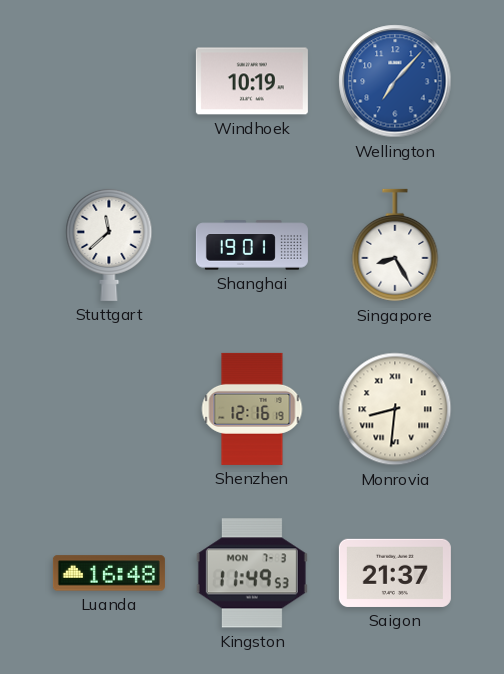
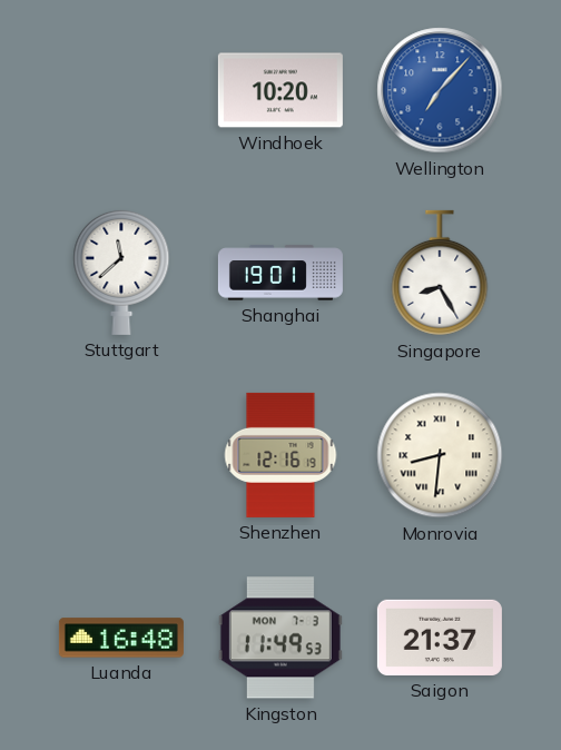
Windhoek: 10:19 -> 10:20
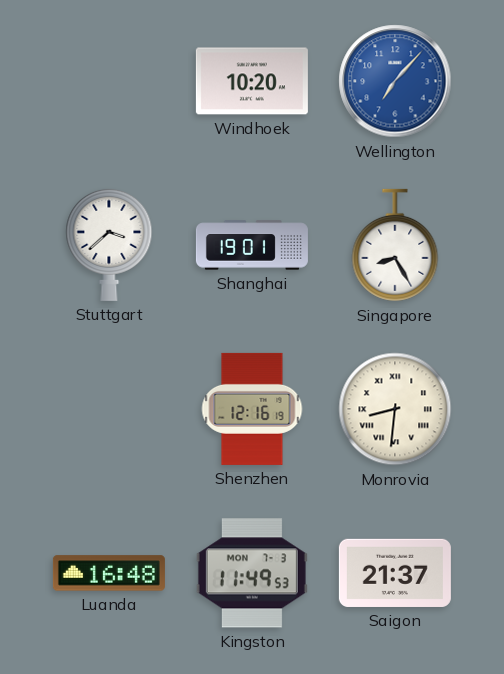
Stuttgart: 11:38 -> 3:38
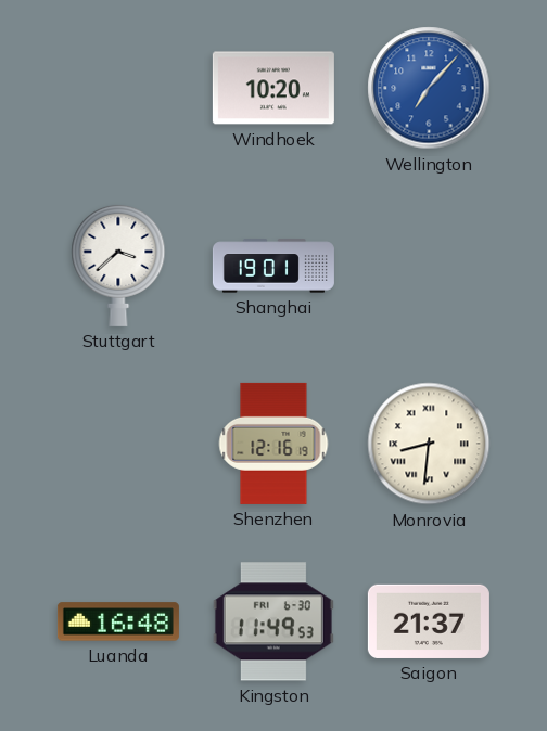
Singapore: 8:25 -> none
Kingston date: MON 7-3 -> FRI 6-30
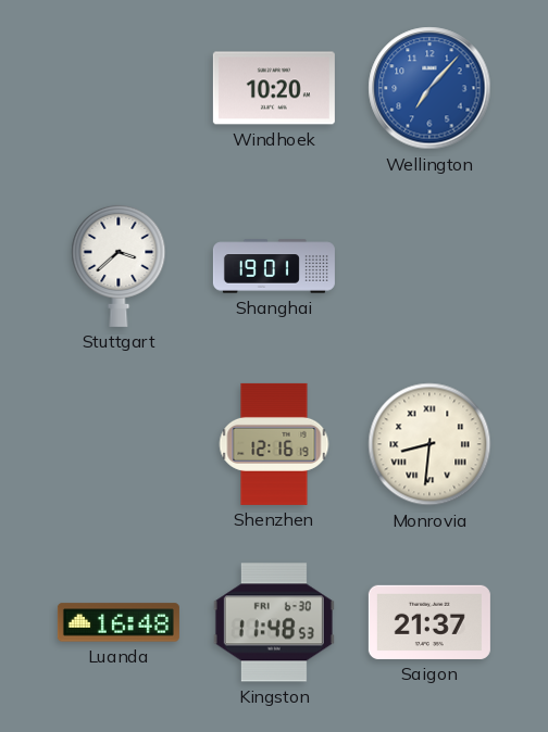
Kingston: 11:49 -> 11:48
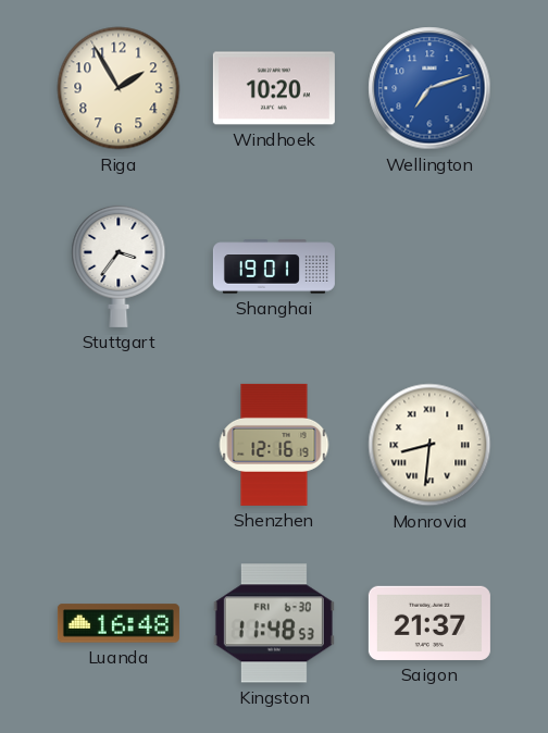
Riga: none -> 1:55
Wellington: 7:07 -> 7:12
Stuttgart: 3:38 -> 3:36
